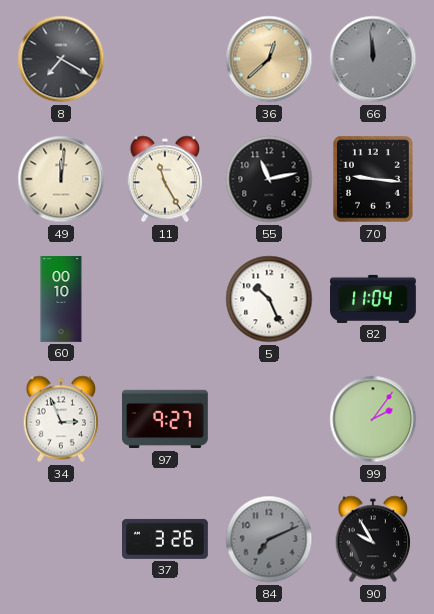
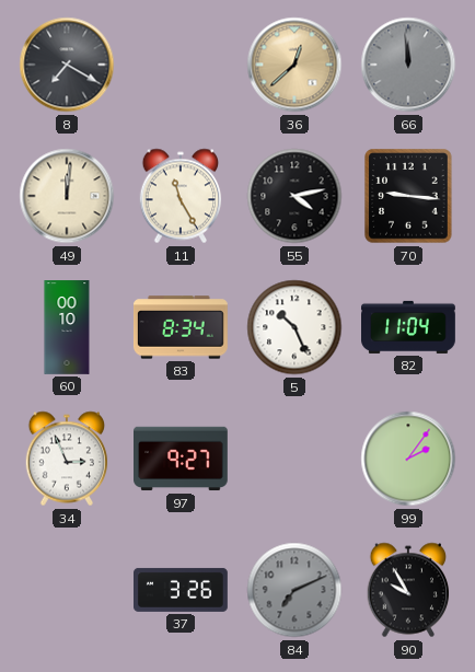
55: 11:13 -> 4:13
83: none -> 8:34
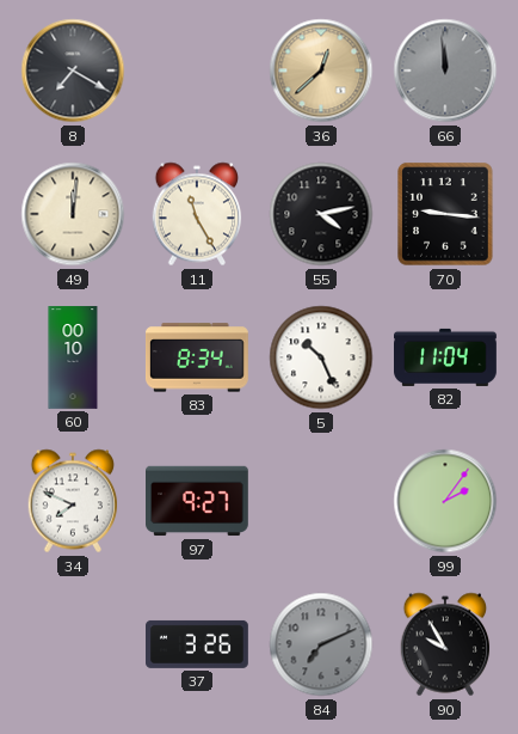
34: 2:56 -> 7:49
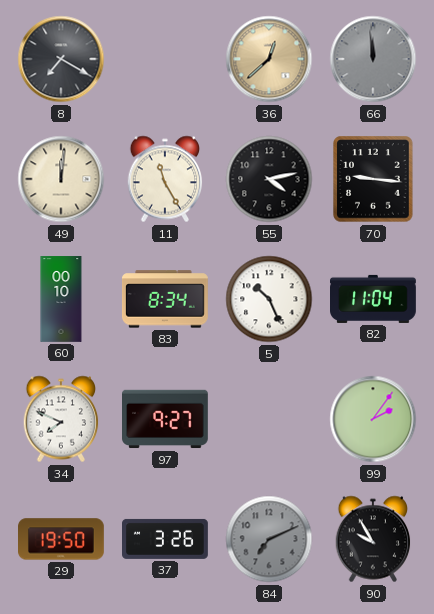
29: none -> 19:50
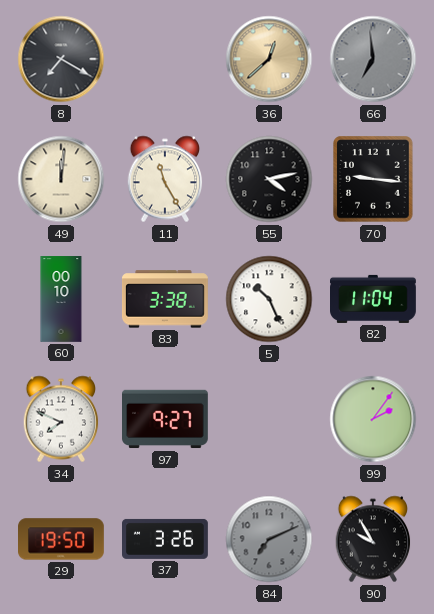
66: 11:59 -> 6:59
83: 8:34 -> 3:38
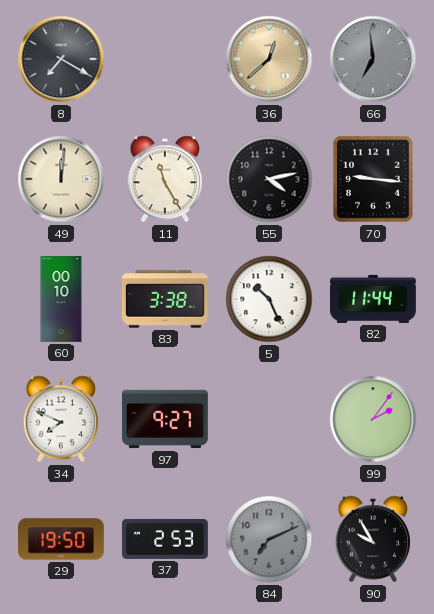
82: 11:04 -> 11:44
37: 3:26 -> 2:53
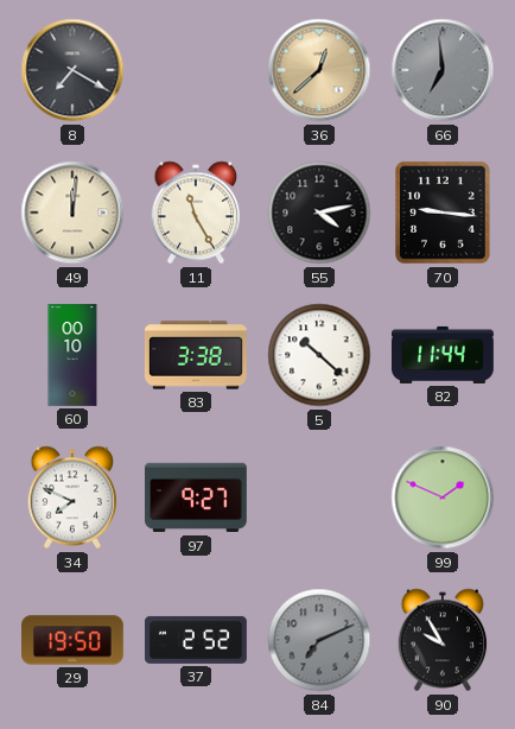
5: 10:26 -> 10:22
99: 2:06 -> 1:49
37: 2:53 -> 2:52
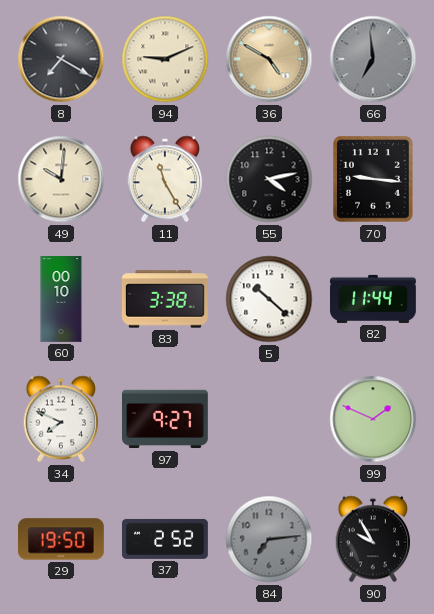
94: none -> 9:11
36: 12:38 -> 4:50
49: 12:01 -> 10:01
84: 7:11 -> 7:14
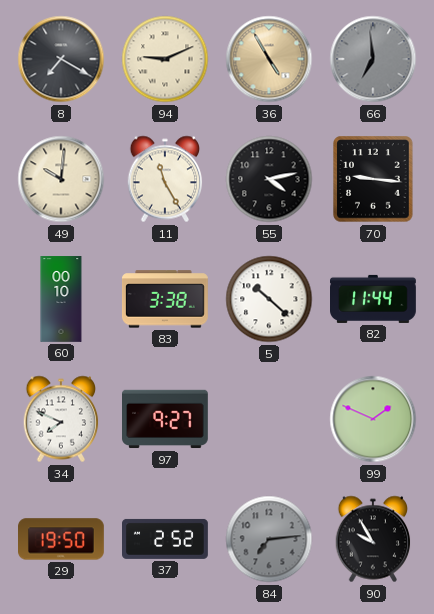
36: 4:50 -> 4:55
